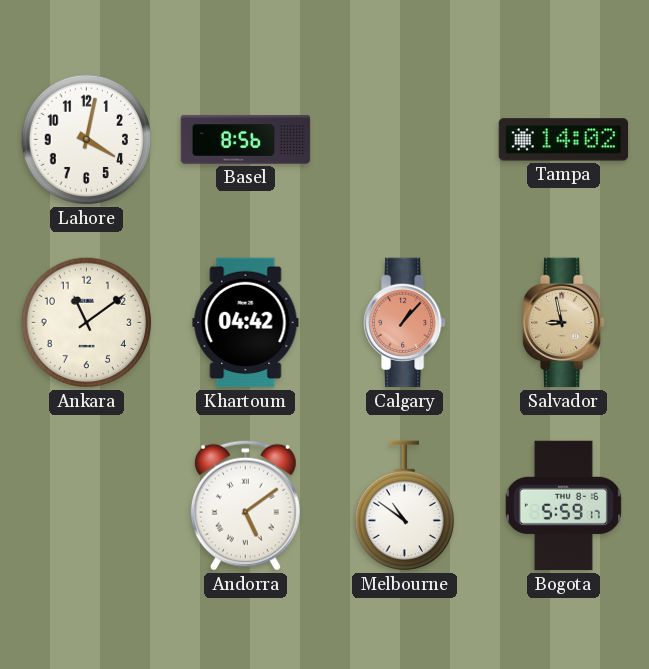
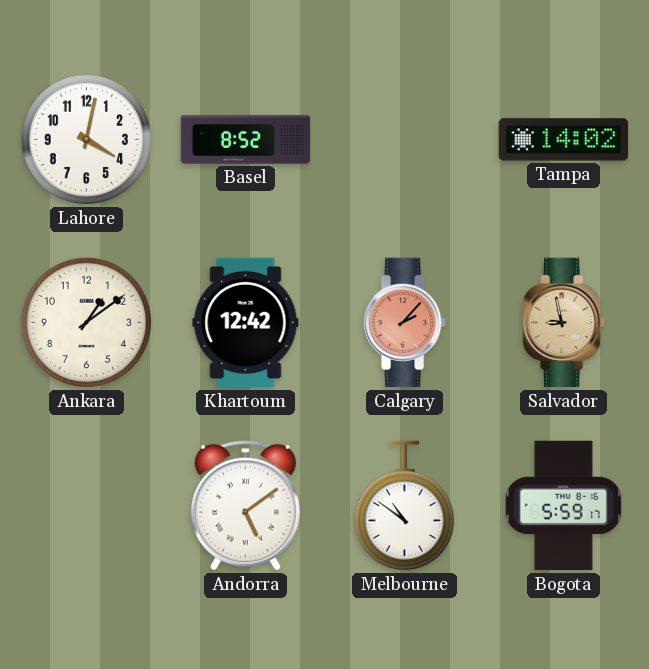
Basel: 8:56 -> 8:52
Ankara: 11:09 -> 1:09
Khartoum: 04:42 -> 12:42
Calgary: 1:07 -> 2:07
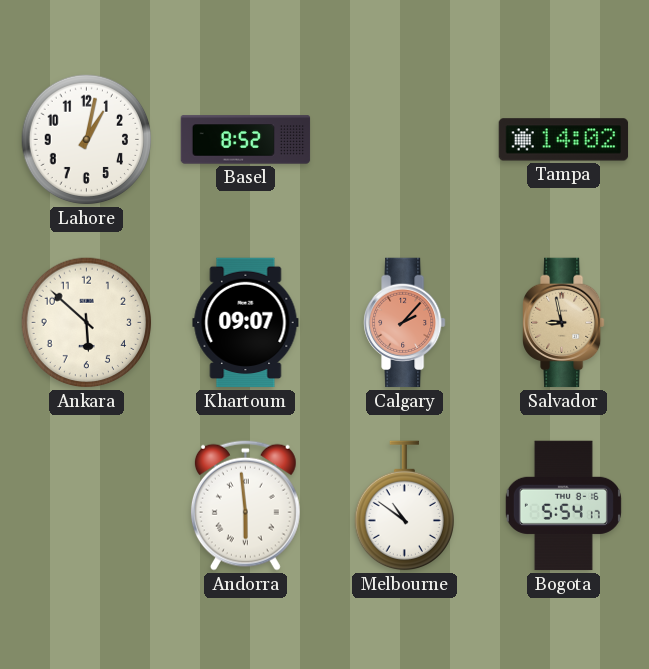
Lahore: 4:02 -> 1:02
Ankara: 1:09 -> 5:52
Khartoum: 12:42 -> 09:07
Andorra: 5:09 -> 5:59
Bogota: 5:59 -> 5:54
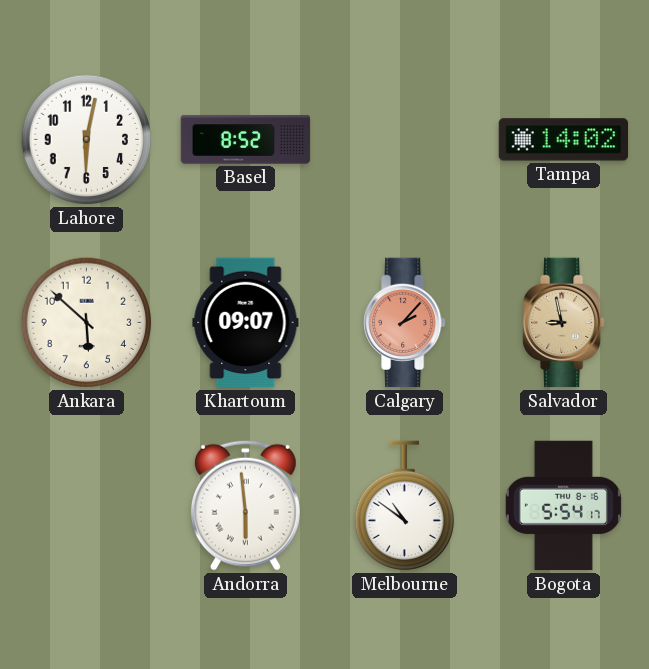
Lahore: 1:02 -> 6:02
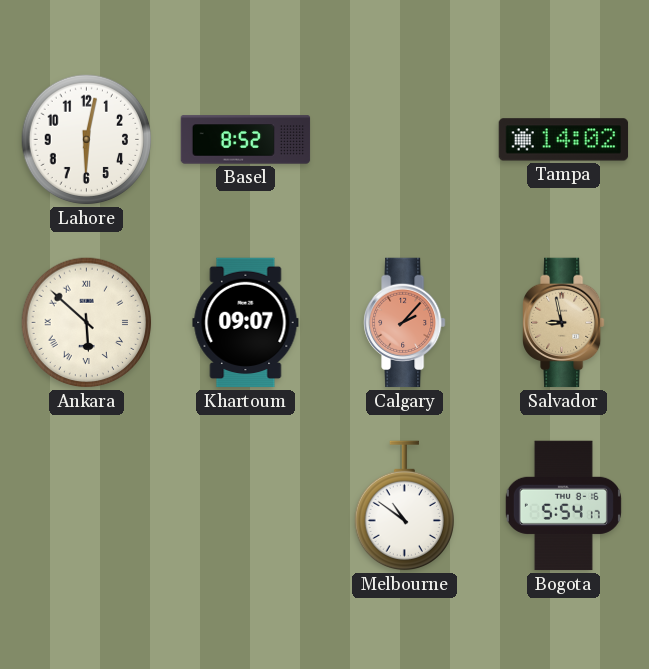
Ankara numerals: Arabic -> Roman
Andorra: 5:59 -> none
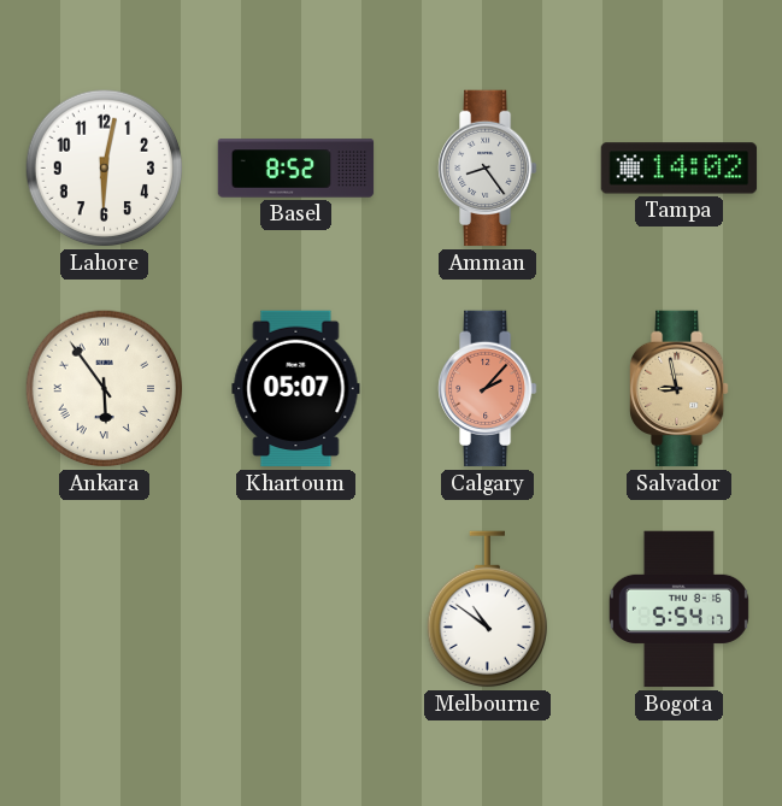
Amman: none -> 8:24
Ankara: 5:52 -> 5:54
Khartoum: 09:07 -> 05:07
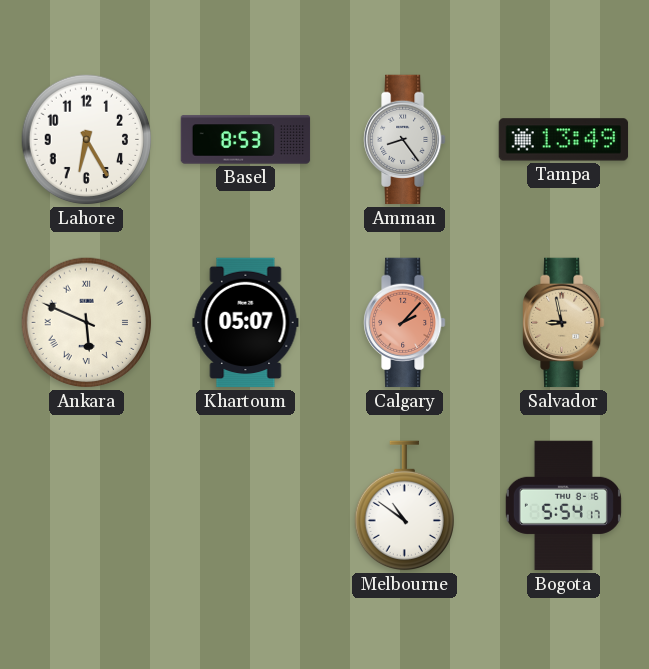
Lahore: 6:02 -> 6:25
Basel: 8:52 -> 8:53
Tampa: 14:02 -> 13:49
Ankara: 5:54 -> 5:49
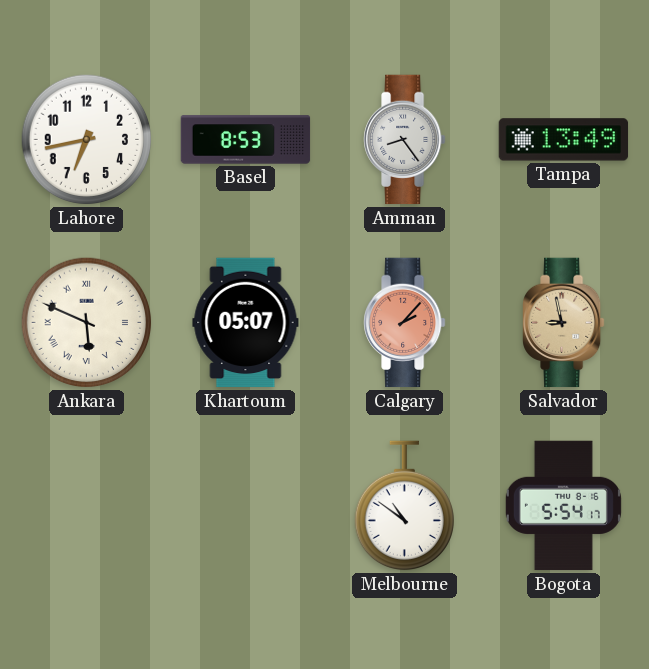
Lahore: 6:25 -> 6:43
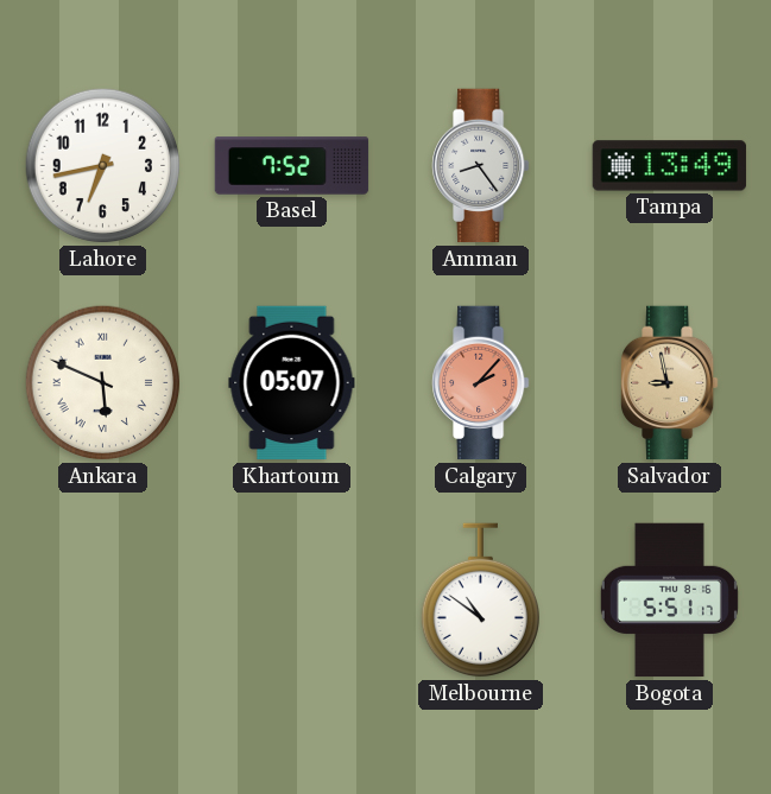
Basel: 8:53 -> 7:52
Bogota: 5:54 -> 5:51
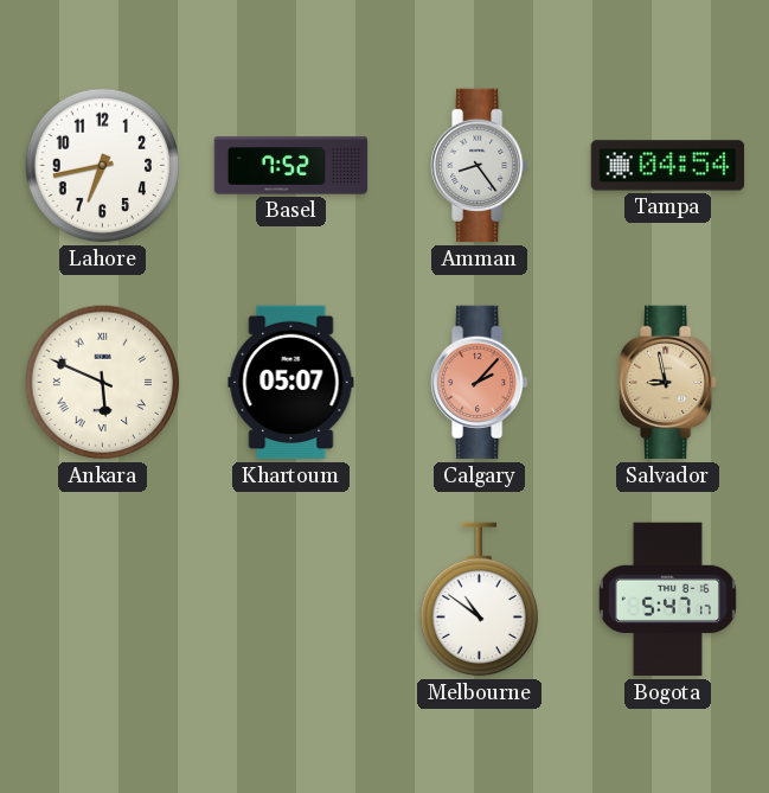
Tampa: 13:49 -> 04:54
Bogota: 5:51 -> 5:47
